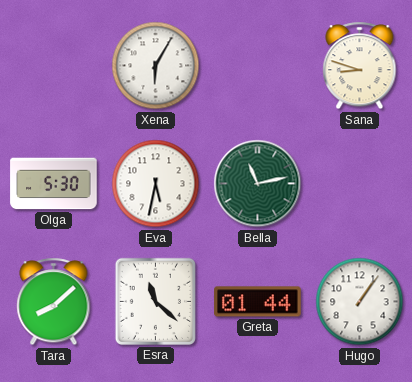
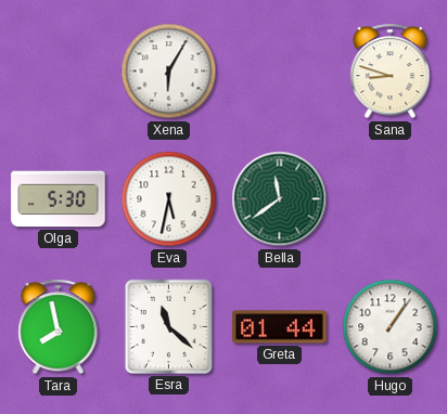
Bella: 11:13 -> 11:39
Tara: 8:08 -> 7:58
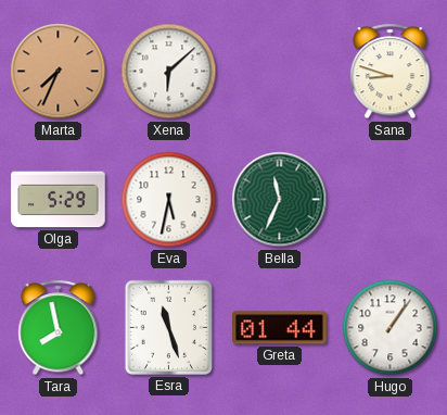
Marta: none -> 7:34
Xena: 6:05 -> 6:08
Olga: 5:30 -> 5:29
Bella: 11:39 -> 11:34
Esra: 11:22 -> 11:27
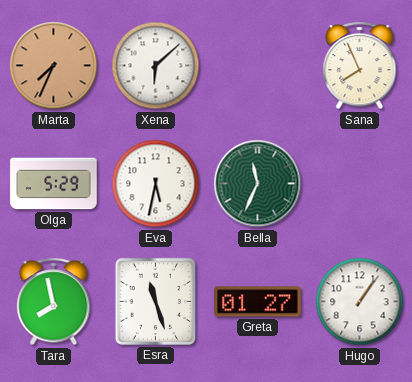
Sana: 8:48 -> 7:56
Greta: 01:44 -> 01:27
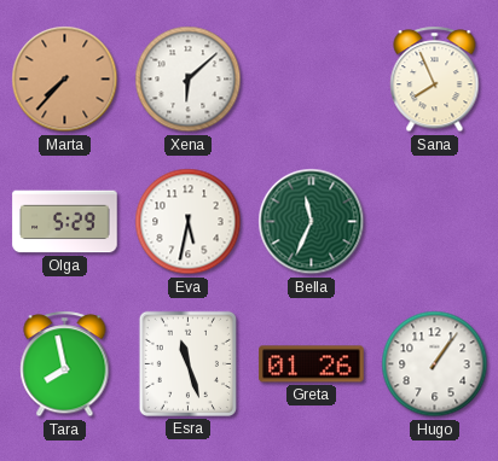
Marta: 7:34 -> 7:37
Greta: 01:27 -> 01:26
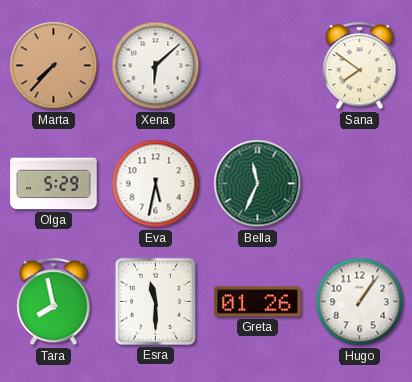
Sana: 7:56 -> 7:51
Esra: 11:27 -> 11:30
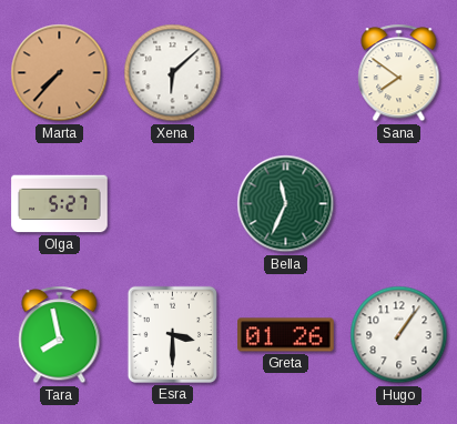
Olga: 5:29 -> 5:27
Eva: 5:32 -> none
Esra: 11:30 -> 3:30
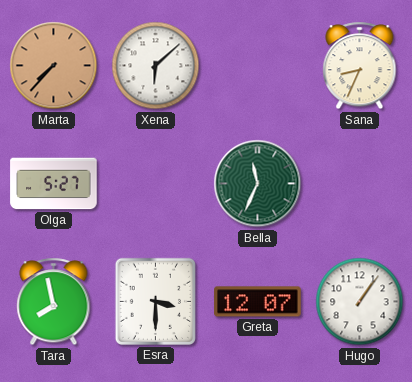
Sana: 7:51 -> 8:34
Greta: 01:26 -> 12:07
